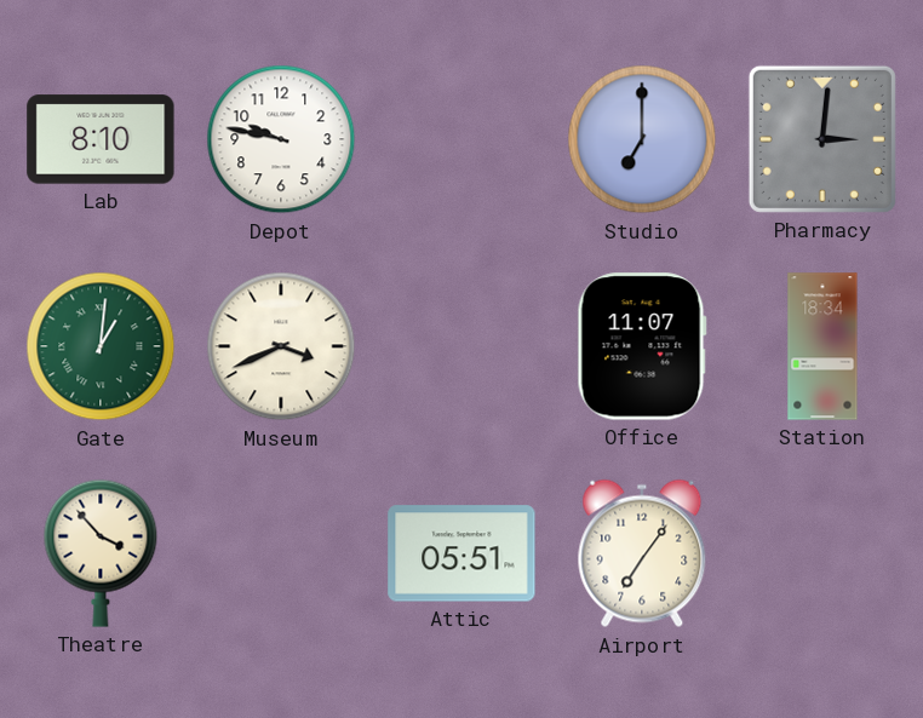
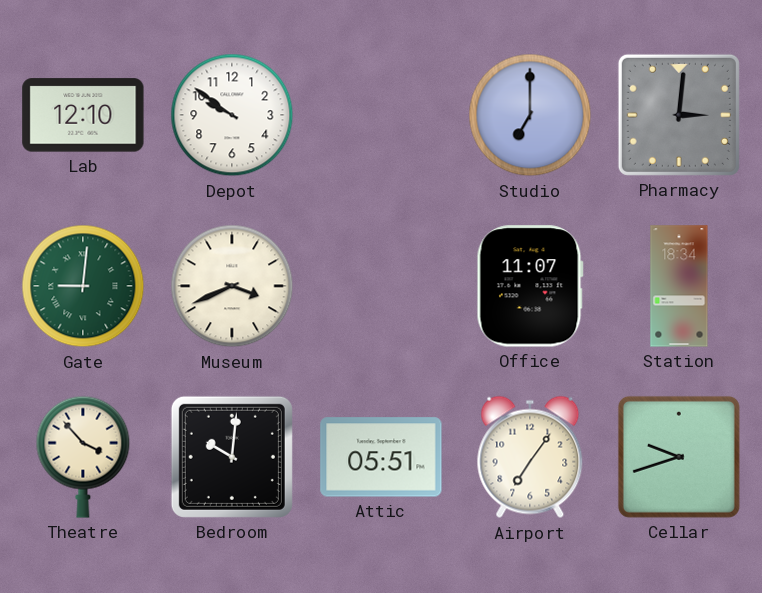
Lab: 8:10 -> 12:10
Depot: 9:47 -> 9:51
Gate: 1:01 -> 9:01
Bedroom: none -> 10:01
Cellar: none -> 9:42
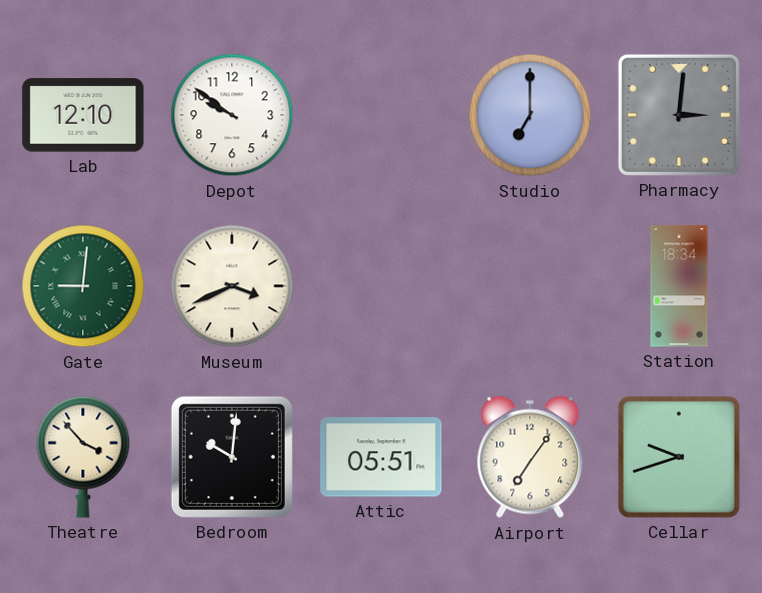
Office: 11:07 -> none
